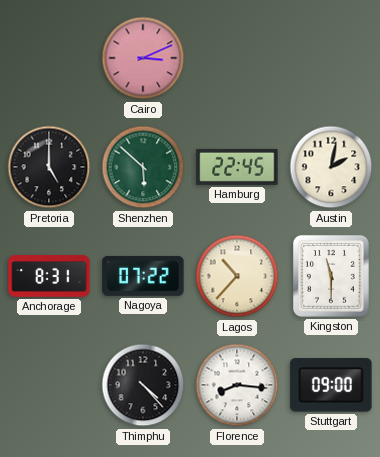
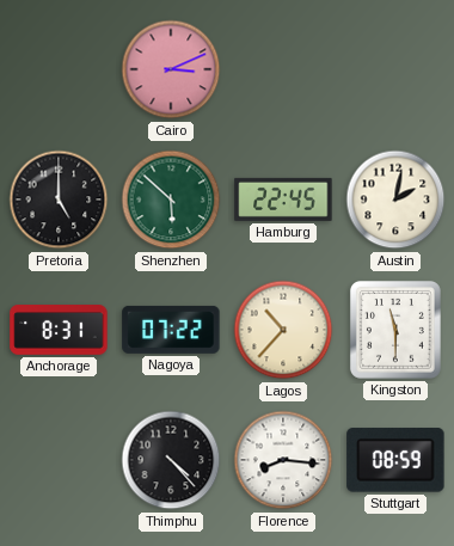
Stuttgart: 09:00 -> 08:59
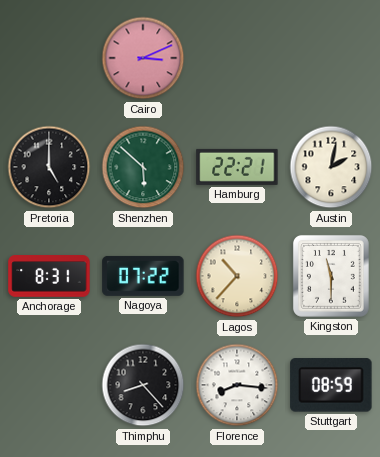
Hamburg: 22:45 -> 22:21
Thimphu: 4:23 -> 8:23
